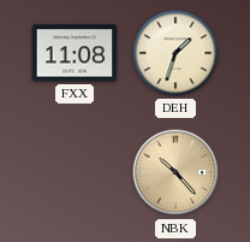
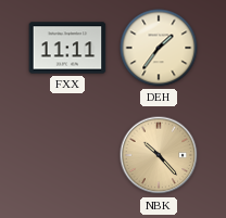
FXX: 11:08 -> 11:11
DEH: 1:33 -> 1:36
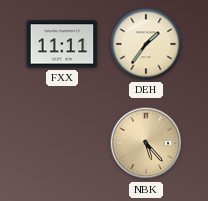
NBK: 10:23 -> 5:23
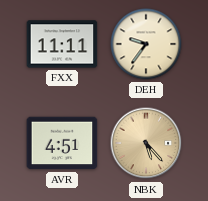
DEH: 1:36 -> 9:36
AVR: none -> 4:51
